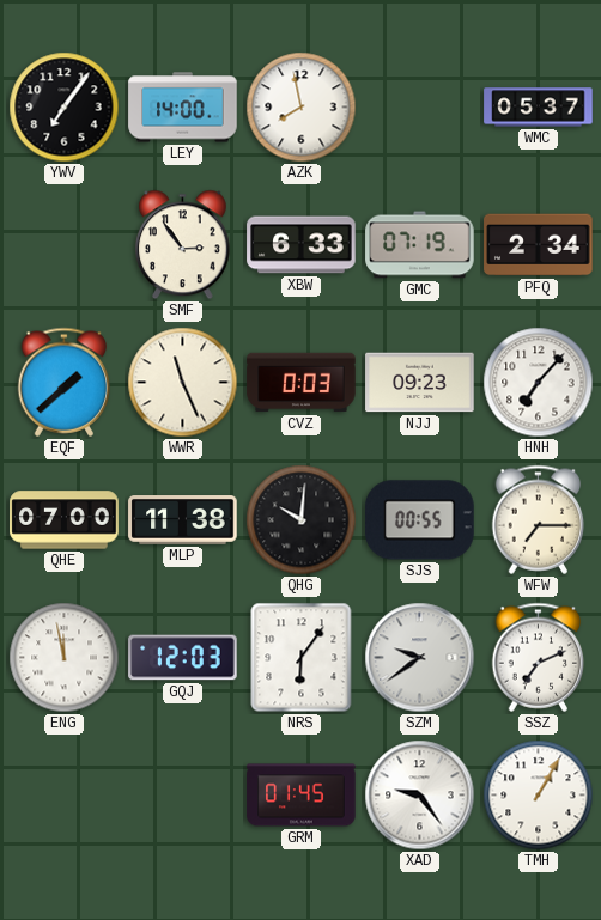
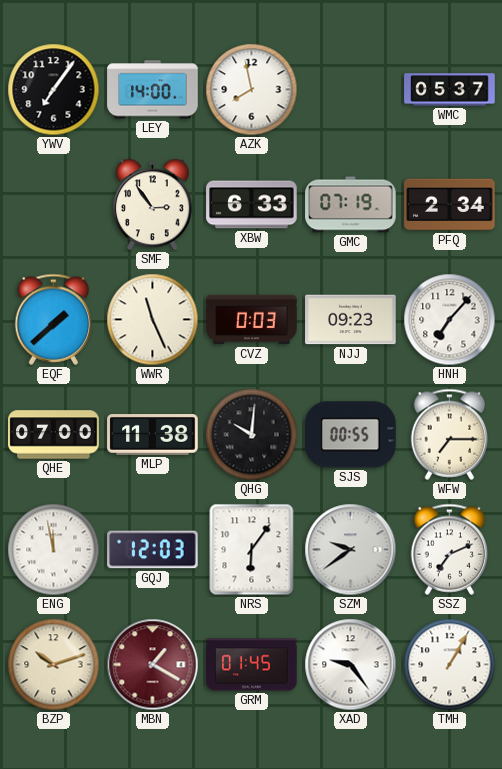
BZP: none -> 10:12
MBN: none -> 1:20
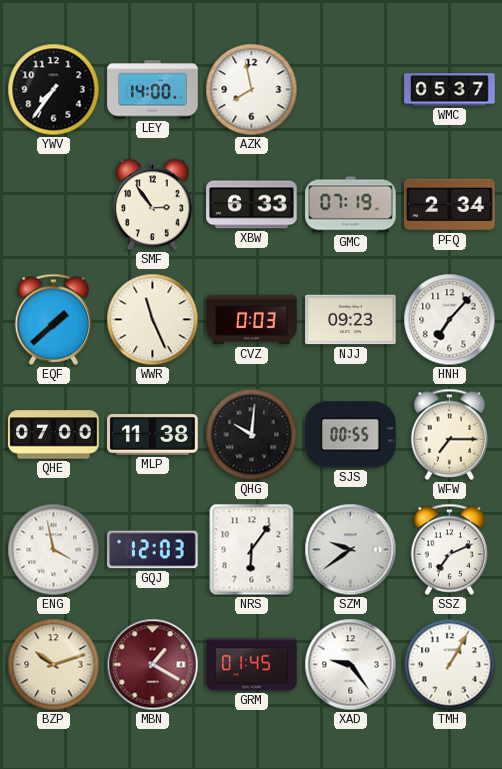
YWV: 7:06 -> 7:36
ENG: 11:58 -> 3:58
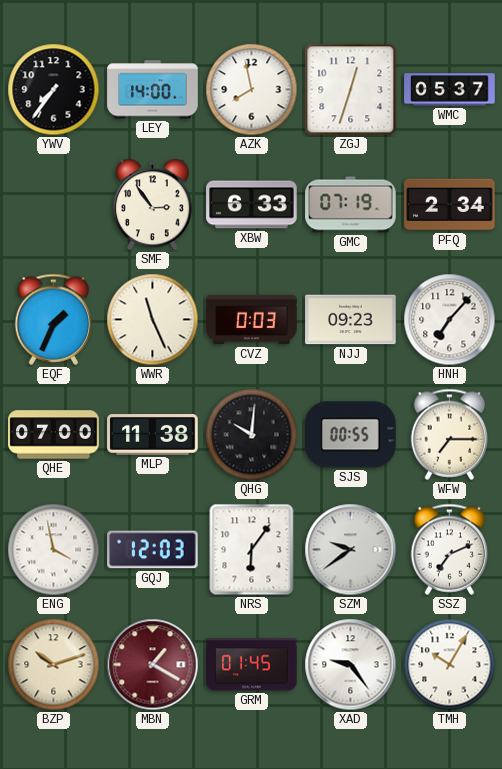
ZGJ: none -> 12:33
EQF: 1:38 -> 1:34
TMH: 1:05 -> 10:05
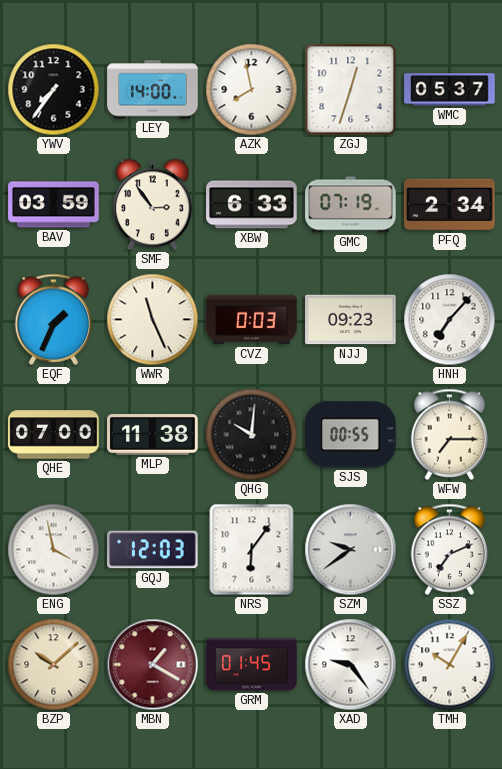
BAV: none -> 03:59
BZP: 10:12 -> 10:08
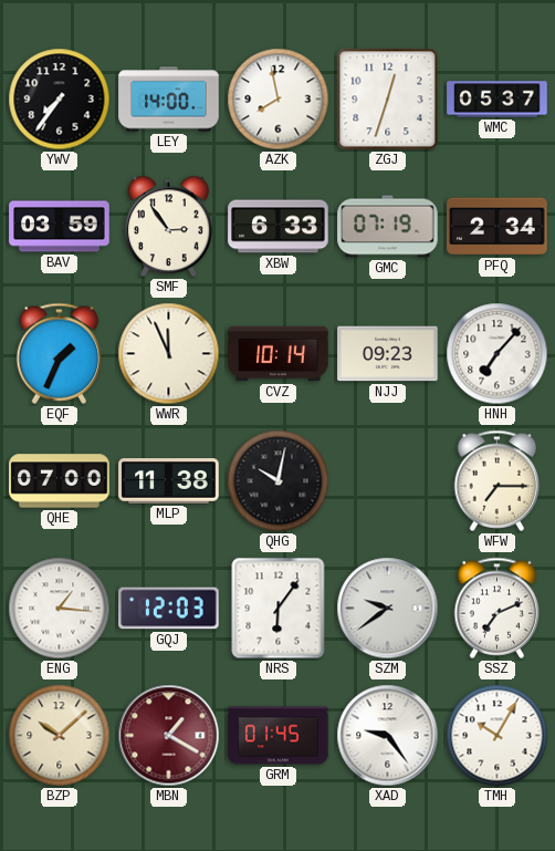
WWR: 11:26 -> 11:56
CVZ: 0:03 -> 10:14
QHG: 10:01 -> 10:02
SJS: 00:55 -> none
ENG: 3:58 -> 1:16
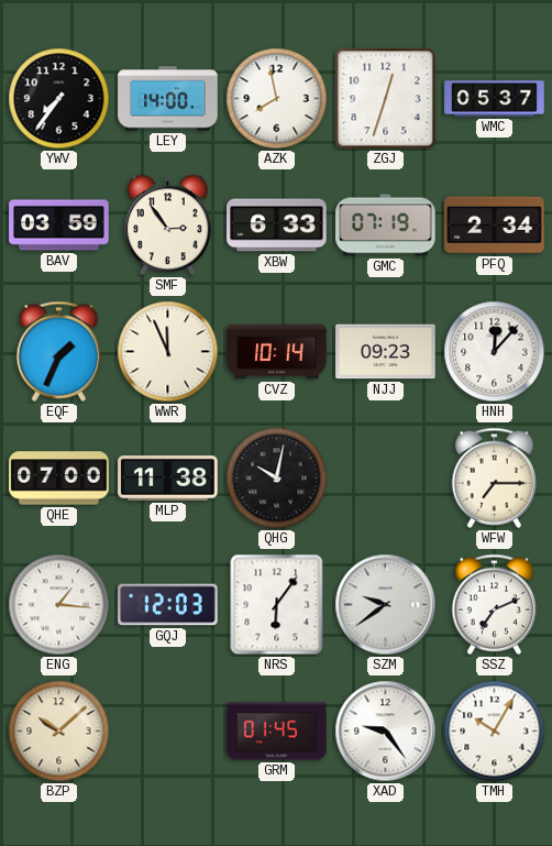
HNH: 7:07 -> 12:07
MBN: 1:20 -> none
